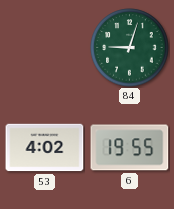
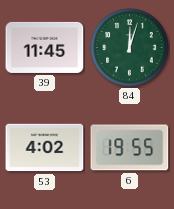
39: none -> 11:45
84: 9:03 -> 12:03
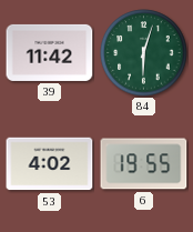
39: 11:45 -> 11:42
84: 12:03 -> 6:03
